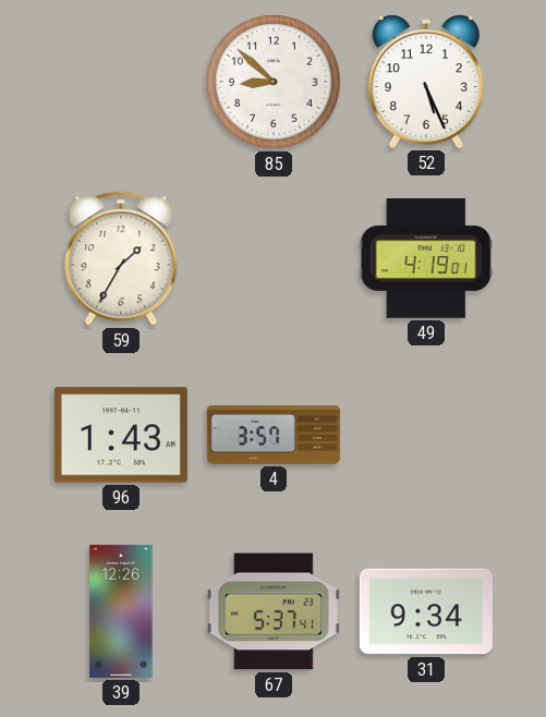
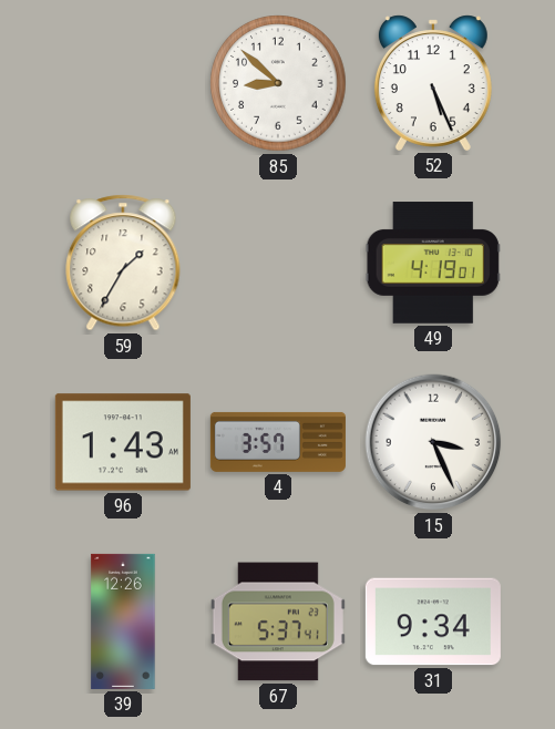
15: none -> 3:26
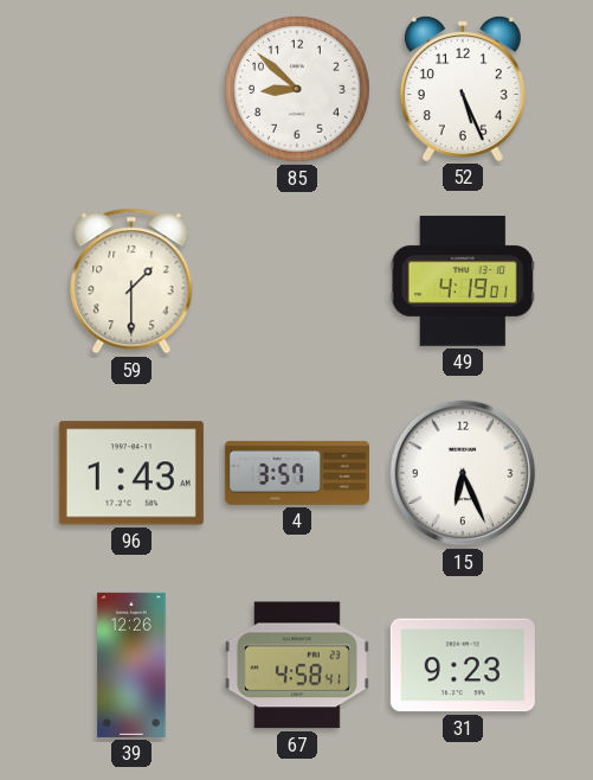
59: 1:35 -> 1:30
15: 3:26 -> 6:26
67: 5:37 -> 4:58
31: 9:34 -> 9:23
